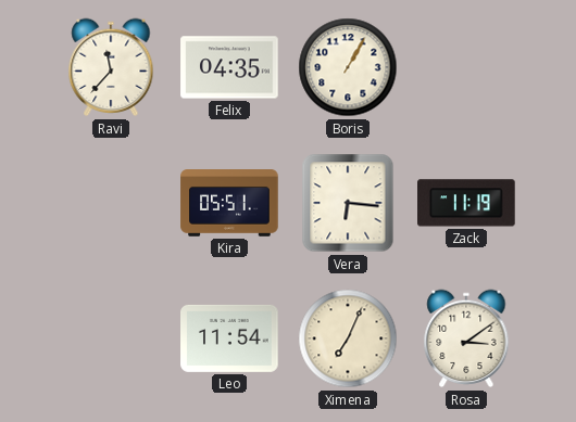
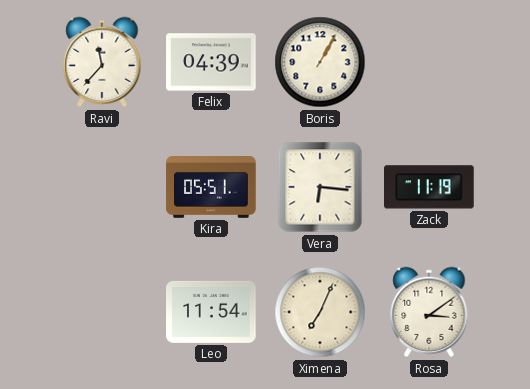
Felix: 04:35 -> 04:39
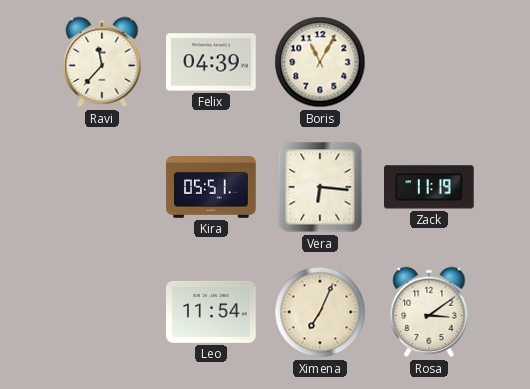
Boris: 1:05 -> 11:05
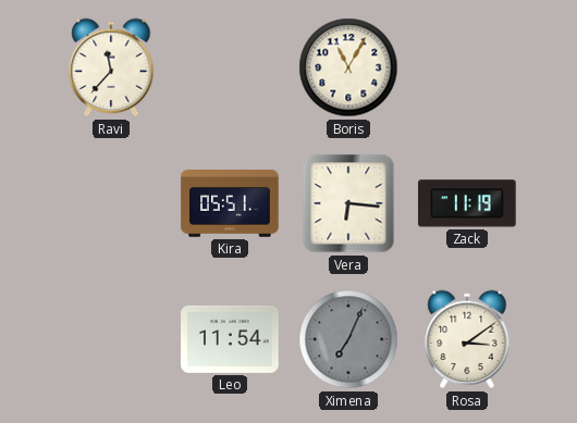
Felix: 04:39 -> none
Ximena dial: cream -> grey
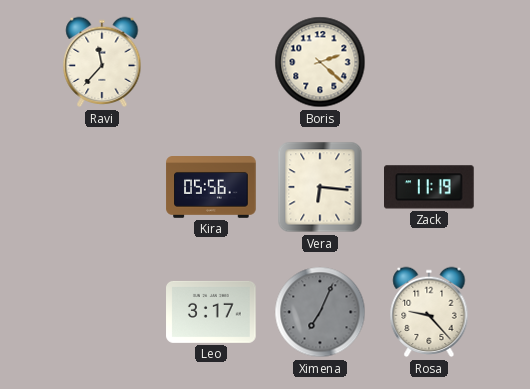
Boris: 11:05 -> 2:22
Kira: 05:51 -> 05:56
Leo: 11:54 -> 3:17
Rosa: 3:09 -> 9:23
